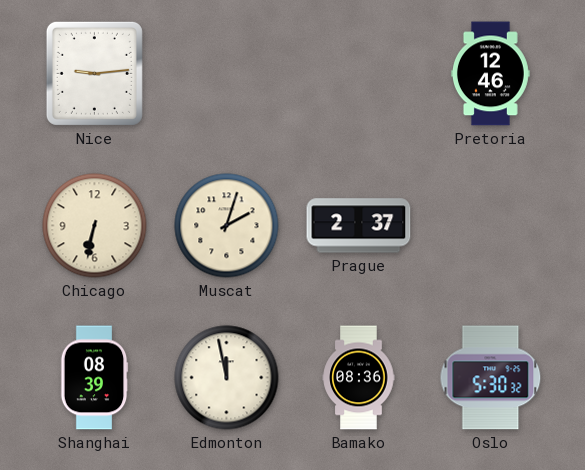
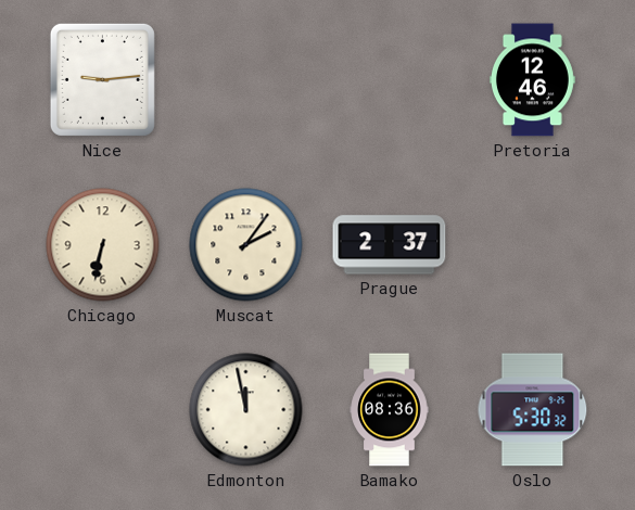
Muscat: 2:03 -> 2:06
Shanghai: 08:39 -> none
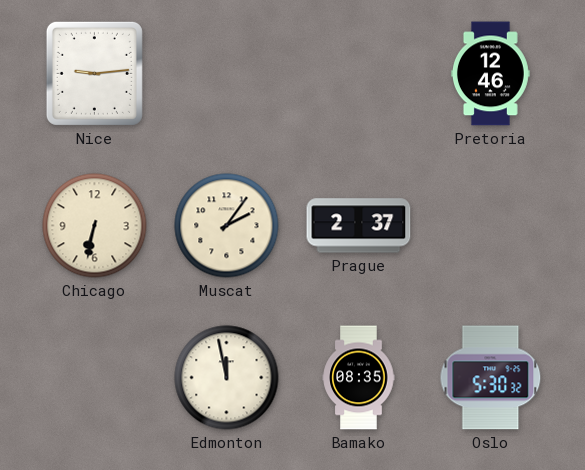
Bamako: 08:36 -> 08:35
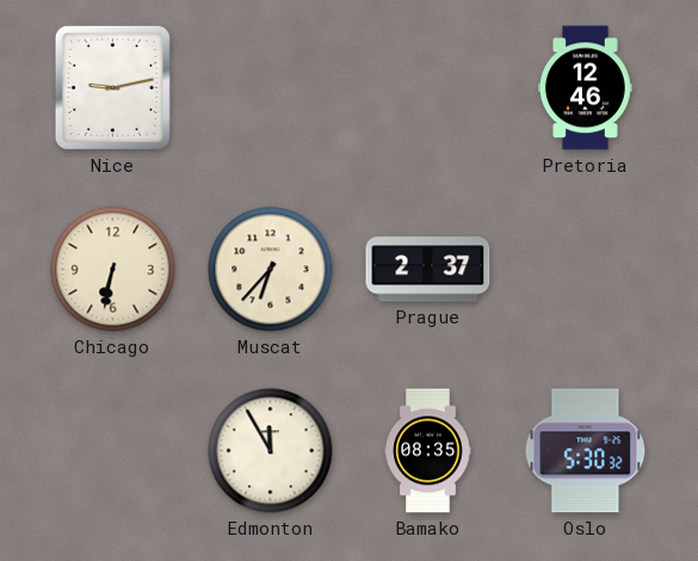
Nice: 9:14 -> 9:13
Muscat: 2:06 -> 6:37
Edmonton: 11:58 -> 11:55
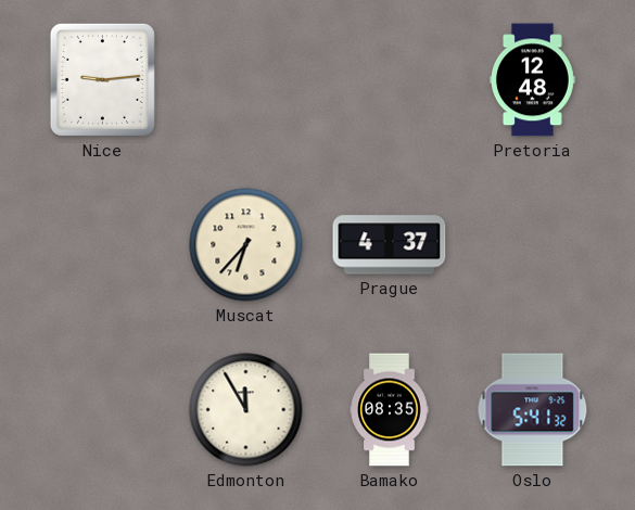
Nice: 9:13 -> 9:14
Pretoria: 12:46 -> 12:48
Chicago: 6:32 -> none
Prague: 2:37 -> 4:37
Oslo: 5:30 -> 5:41
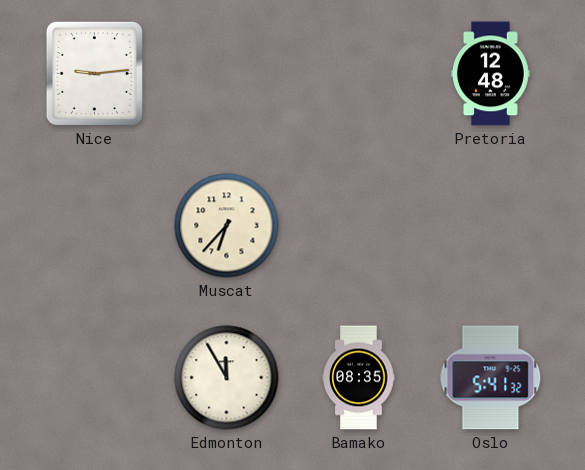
Prague: 4:37 -> none
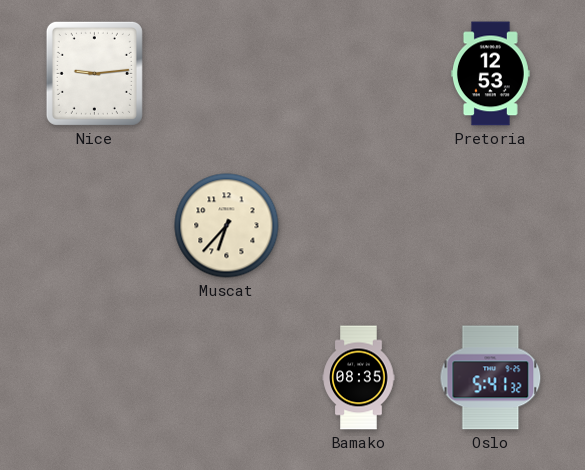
Pretoria: 12:48 -> 12:53
Edmonton: 11:55 -> none
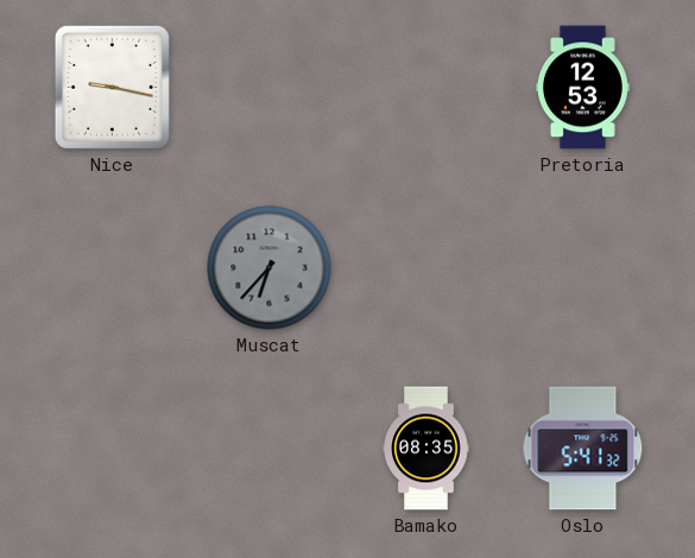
Nice: 9:14 -> 9:17
Muscat dial: cream -> grey
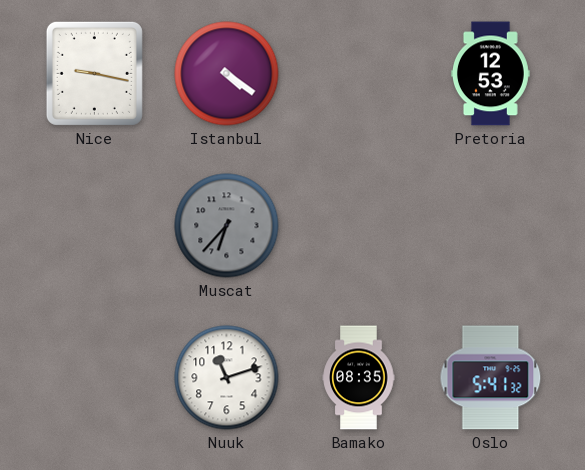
Istanbul: none -> 4:21
Nuuk: none -> 11:12
